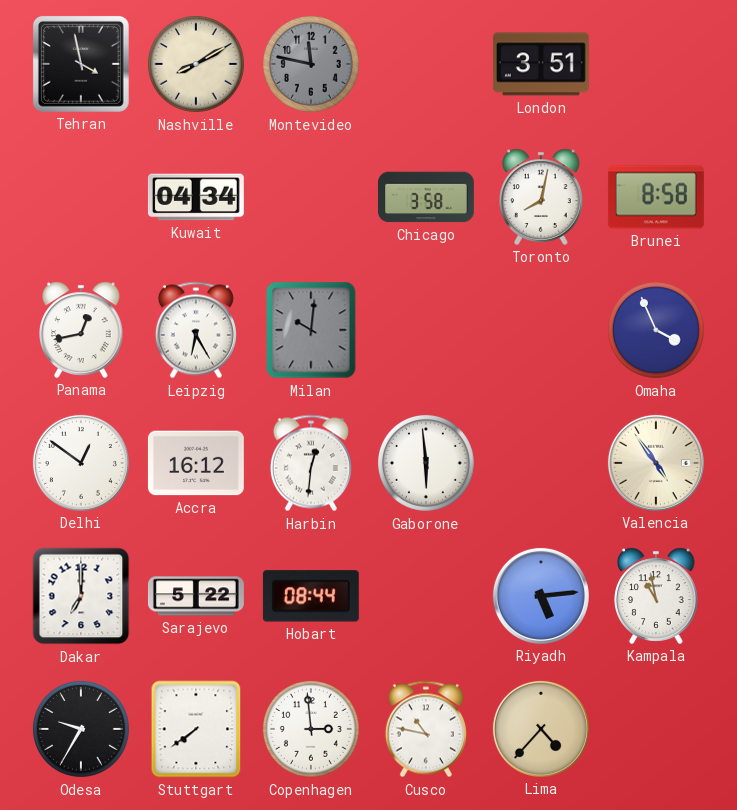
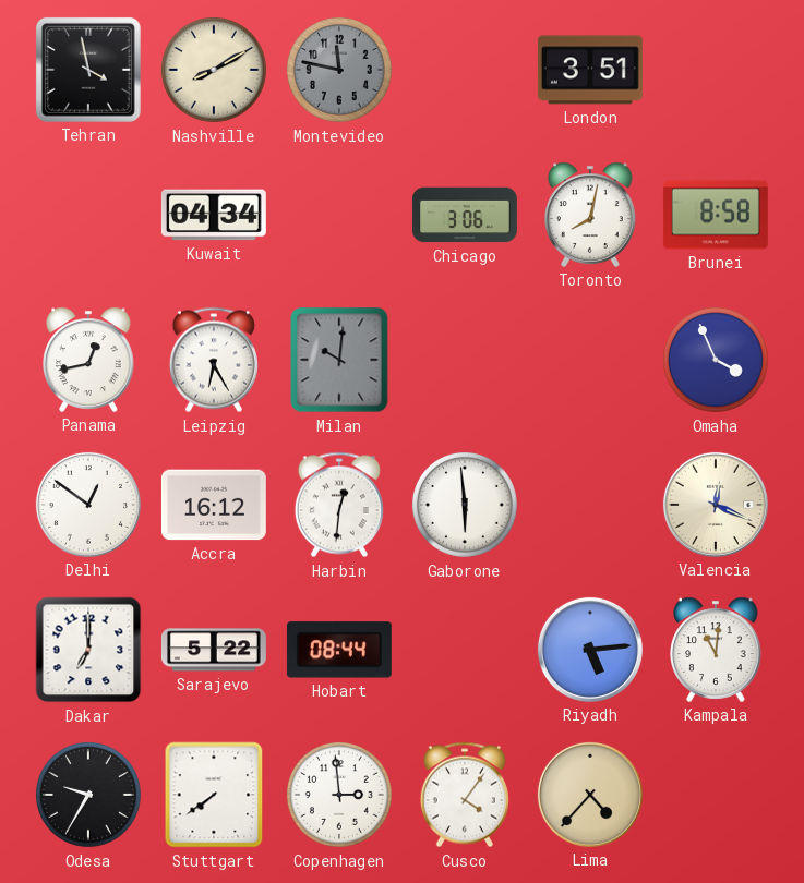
Chicago: 3:58 -> 3:06
Valencia: 4:54 -> 12:19
Kampala: 10:58 -> 11:01
Cusco: 10:47 -> 4:06
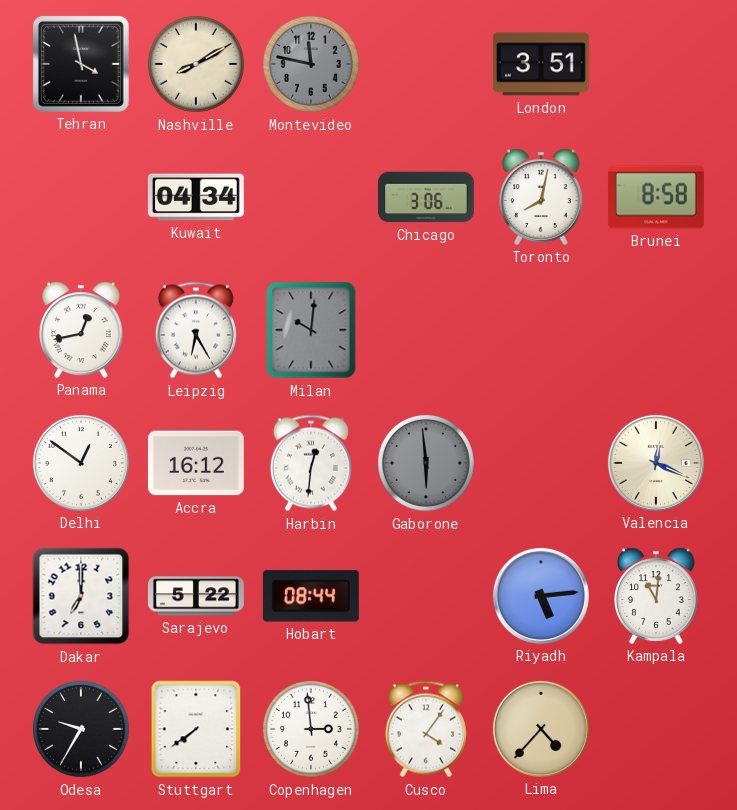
Omaha: 3:56 -> none
Gaborone dial: white -> grey
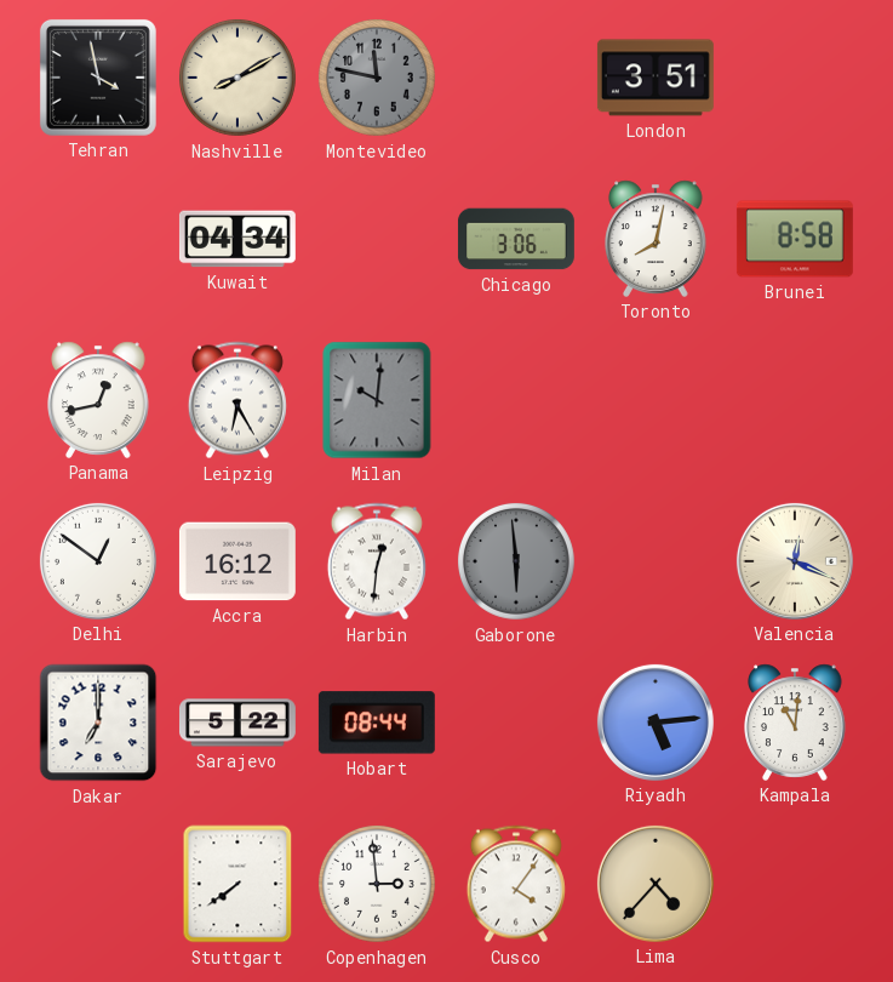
Odesa: 9:35 -> none
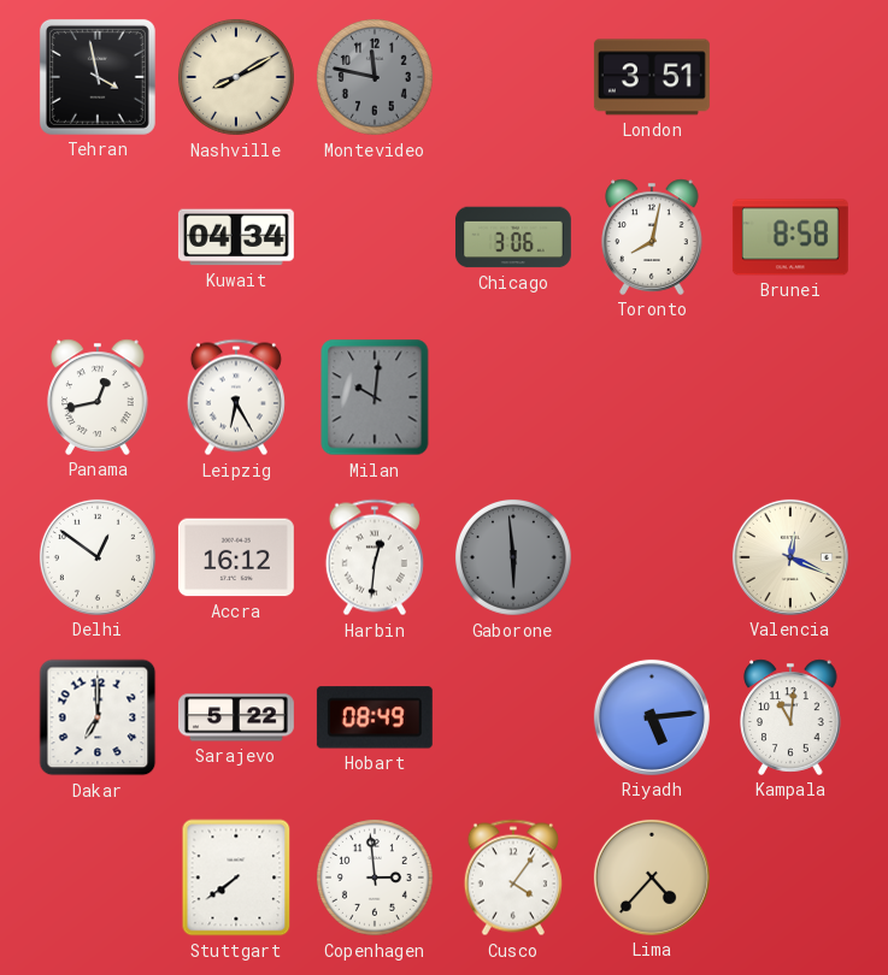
Hobart: 08:44 -> 08:49
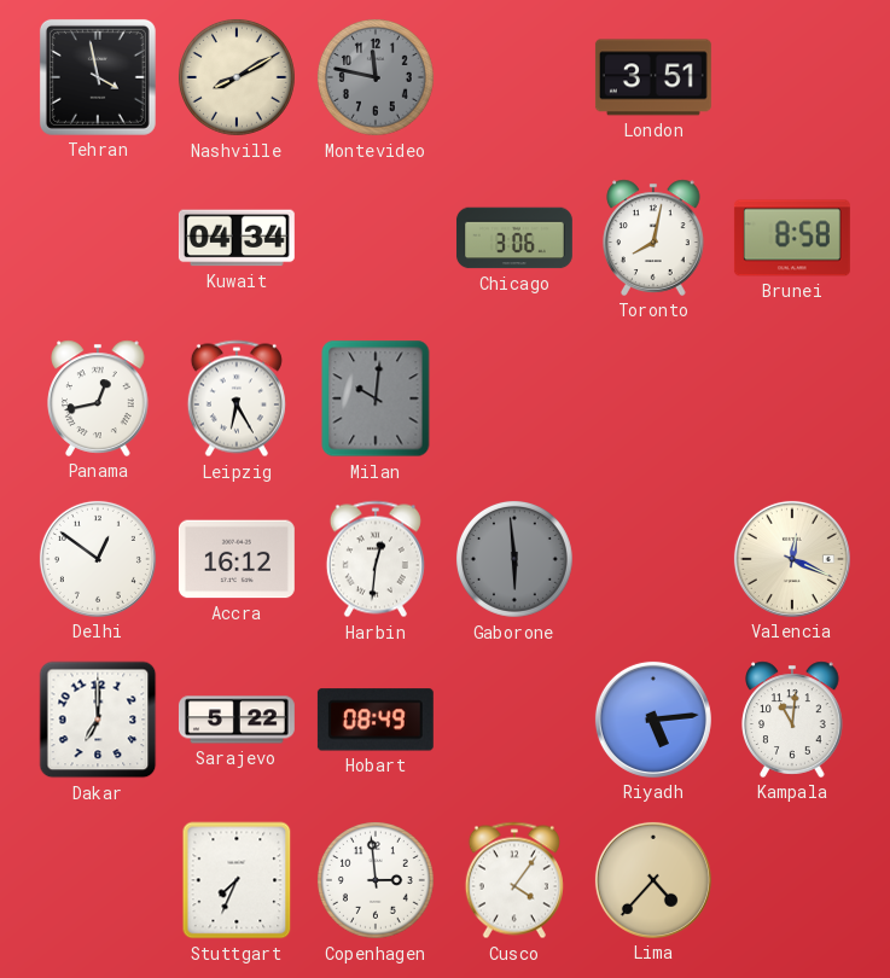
Stuttgart: 7:39 -> 7:34
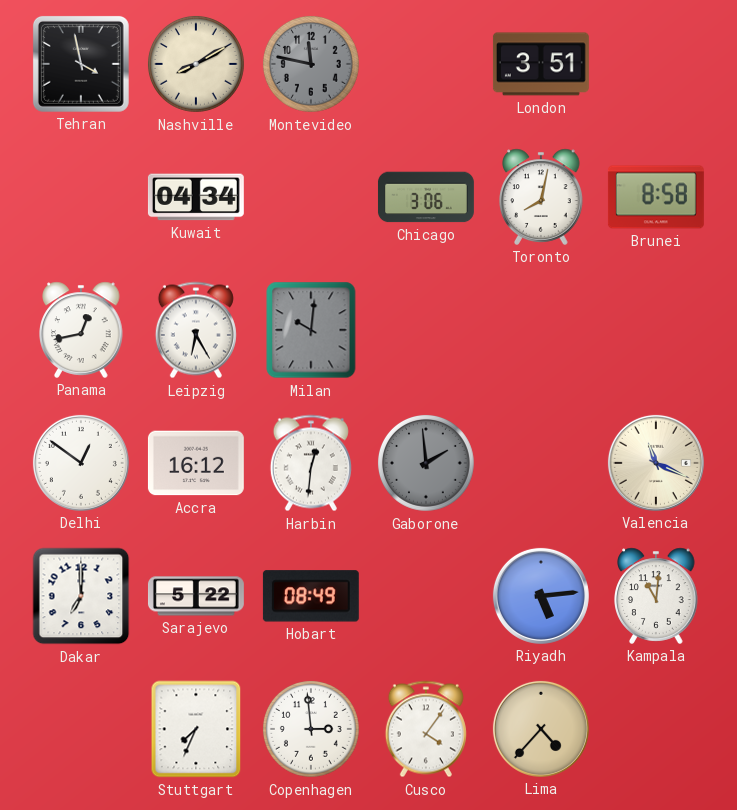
Gaborone: 5:59 -> 1:59
Valencia: 12:19 -> 11:19
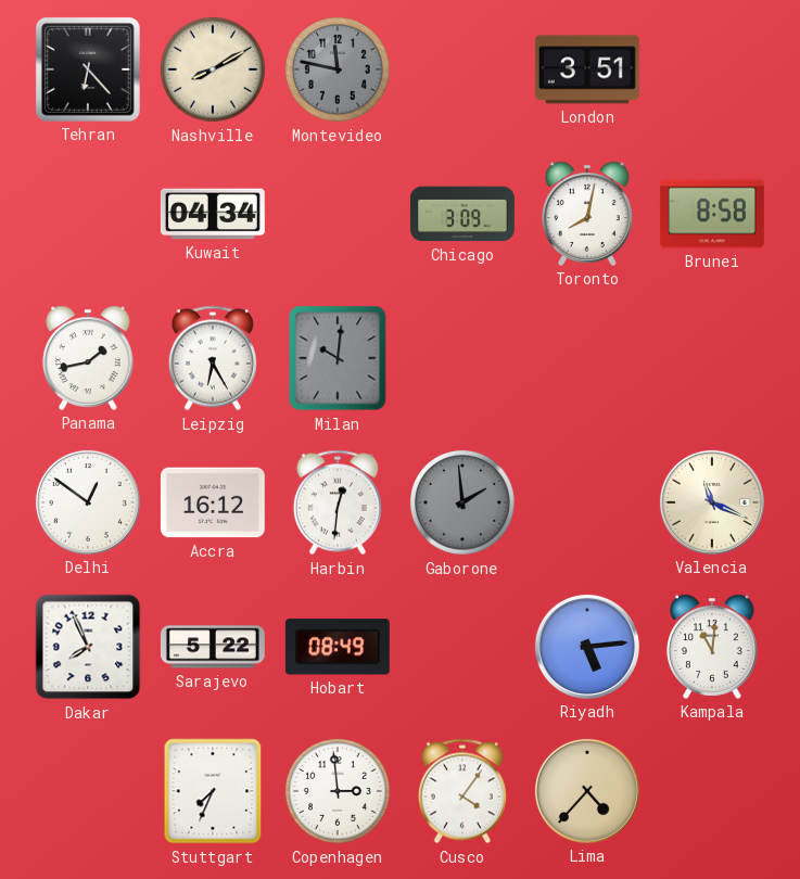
Tehran: 3:58 -> 6:23
Chicago: 3:06 -> 3:09
Panama: 12:43 -> 1:43
Dakar: 7:00 -> 7:56
